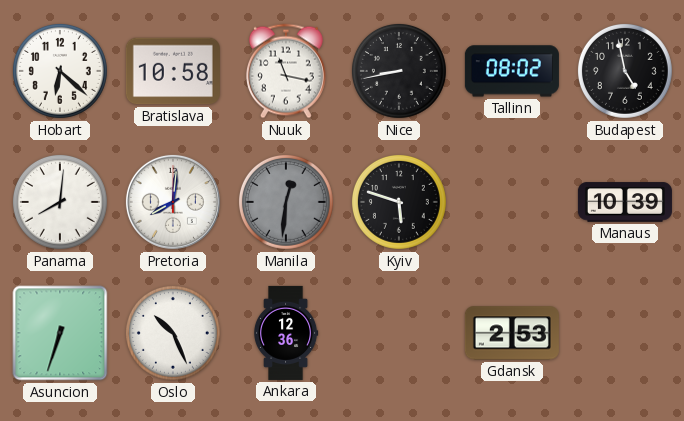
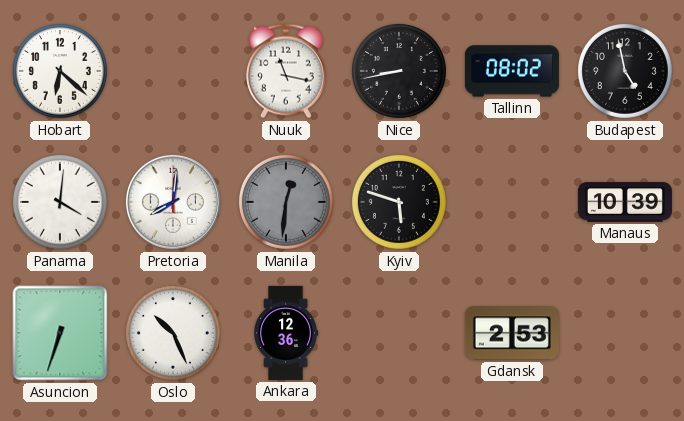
Bratislava: 10:58 -> none
Panama: 8:01 -> 4:01
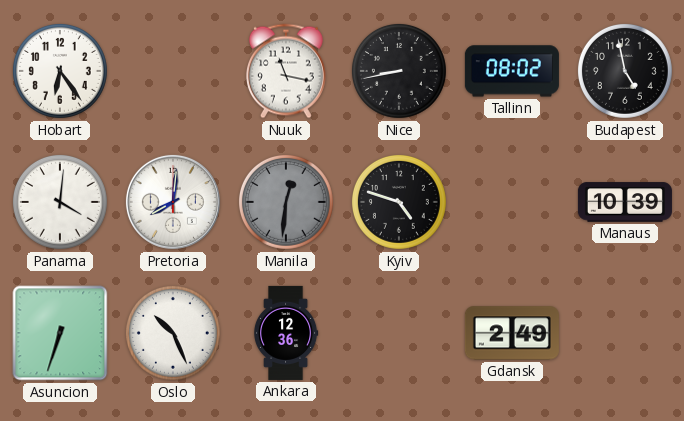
Hobart: 6:22 -> 6:24
Kyiv: 5:48 -> 4:48
Gdansk: 2:53 -> 2:49
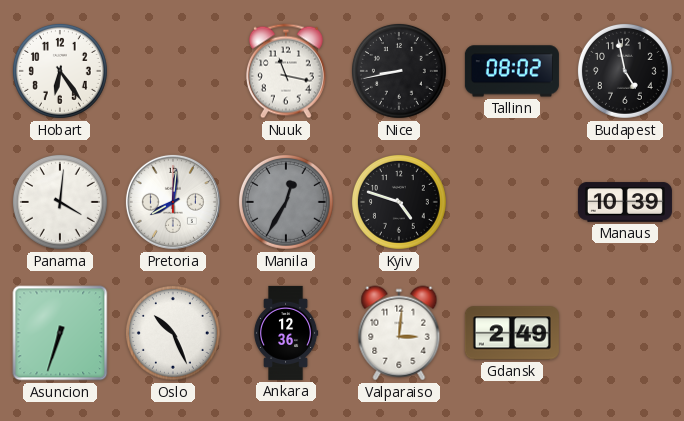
Manila: 12:31 -> 12:35
Valparaiso: none -> 3:01
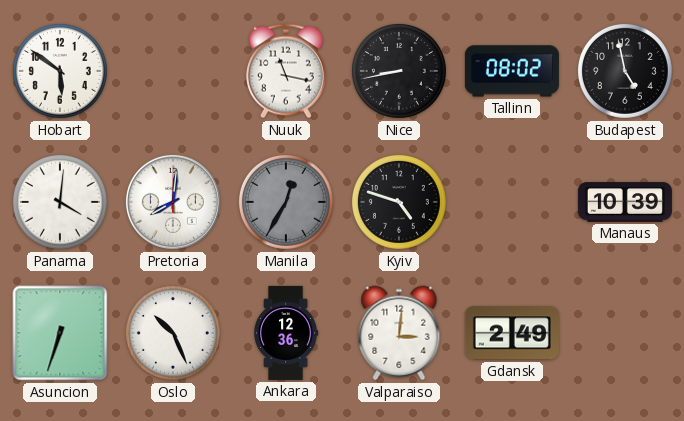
Hobart: 6:24 -> 5:51
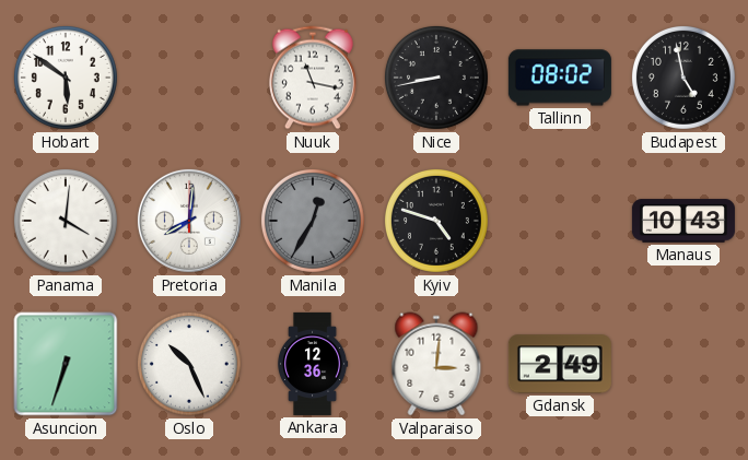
Manaus: 10:39 -> 10:43
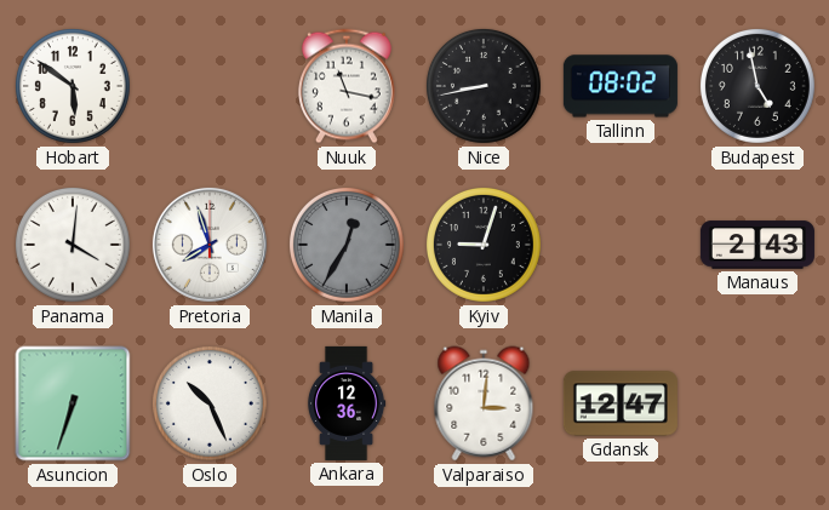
Pretoria: 8:01 -> 7:57
Kyiv: 4:48 -> 9:03
Manaus: 10:43 -> 2:43
Gdansk: 2:49 -> 12:47
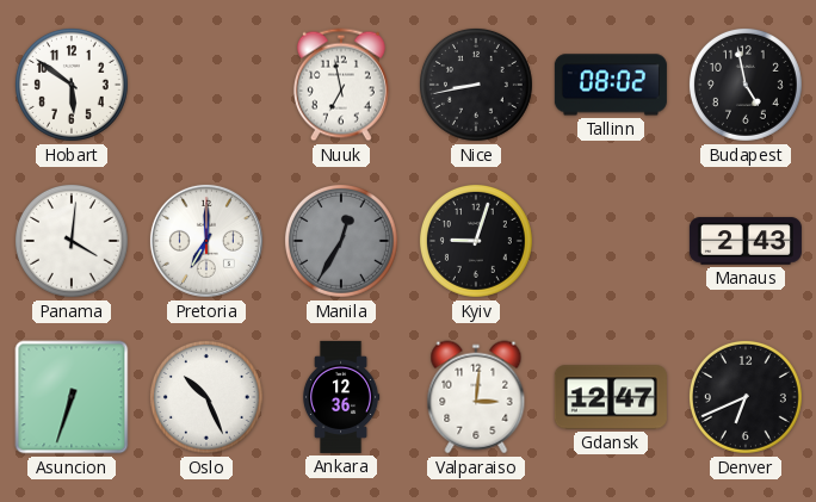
Nuuk: 11:17 -> 6:58
Pretoria: 7:57 -> 7:00
Denver: none -> 6:41
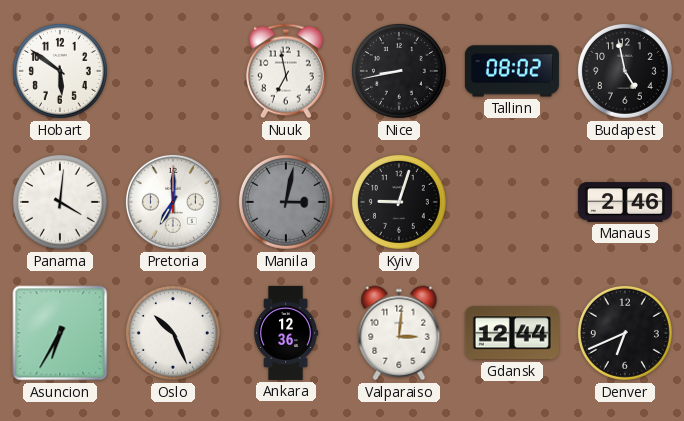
Manila: 12:35 -> 3:02
Manaus: 2:43 -> 2:46
Asuncion: 6:33 -> 6:35
Gdansk: 12:47 -> 12:44
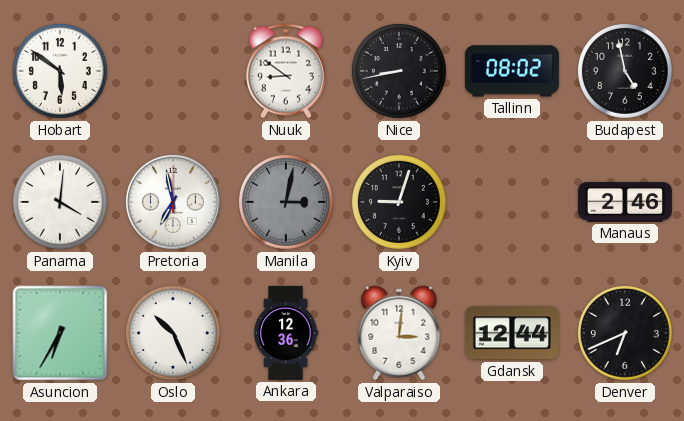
Nuuk: 6:58 -> 8:51
Pretoria: 7:00 -> 6:58
